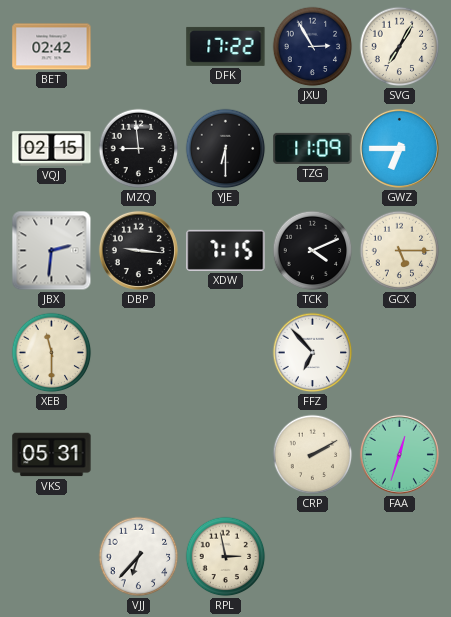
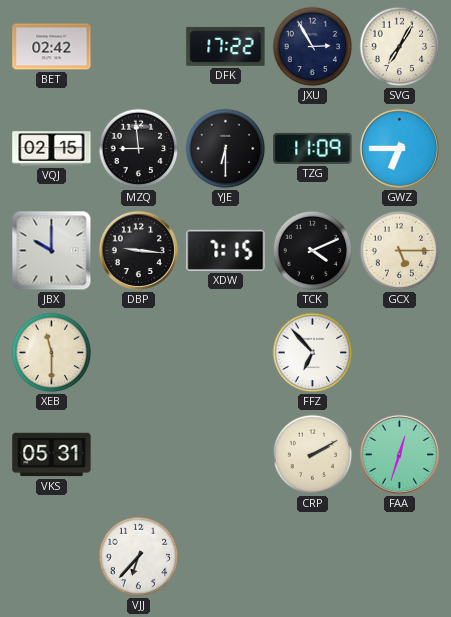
JBX: 2:31 -> 10:00
RPL: 2:58 -> none
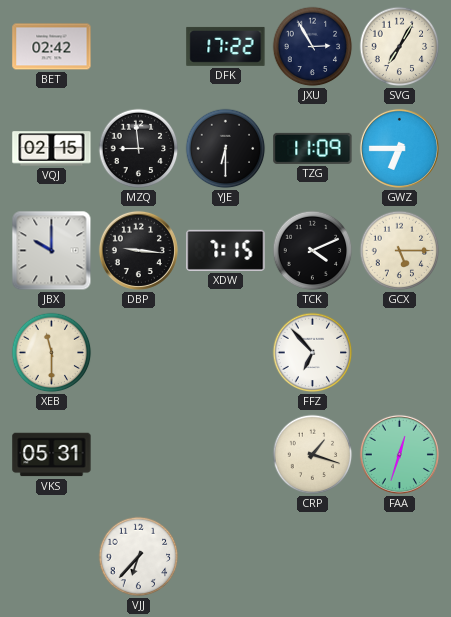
CRP: 2:10 -> 1:18
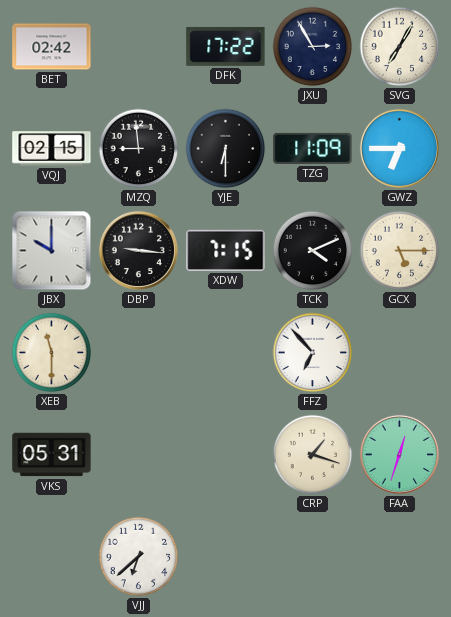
VJJ: 6:37 -> 6:38
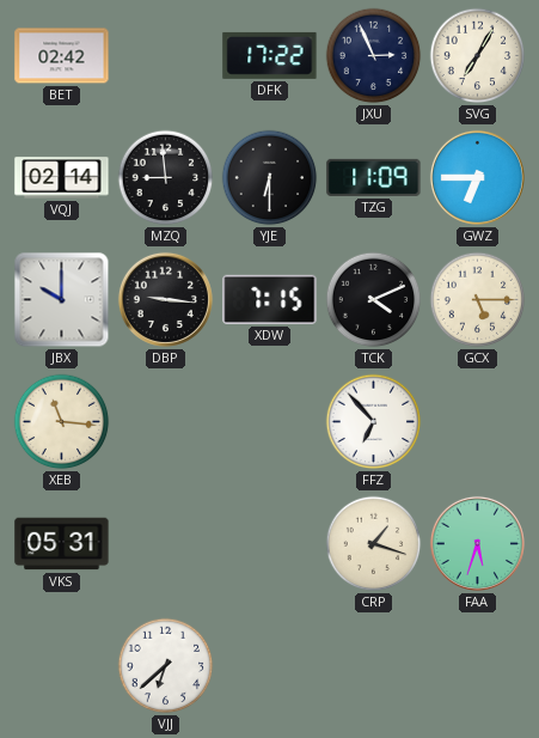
JXU: 2:55 -> 2:56
VQJ: 02:15 -> 02:14
XEB: 11:30 -> 11:16
FAA: 12:33 -> 5:33
